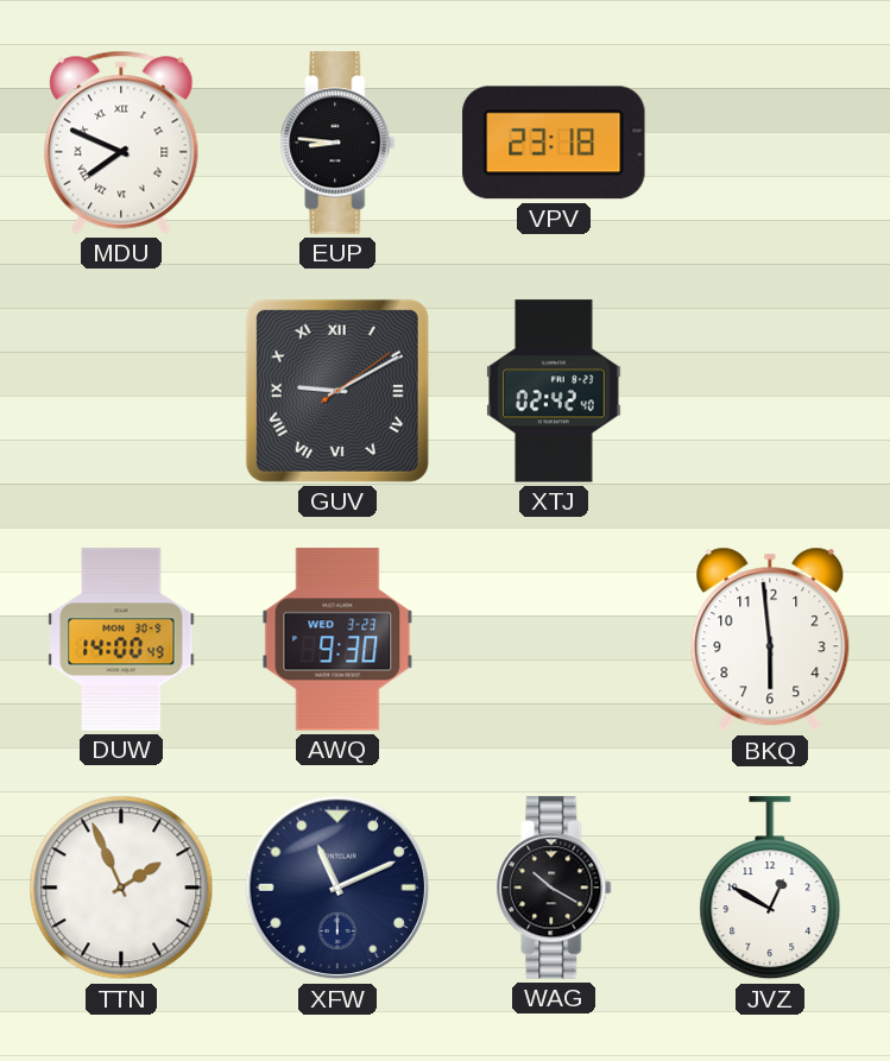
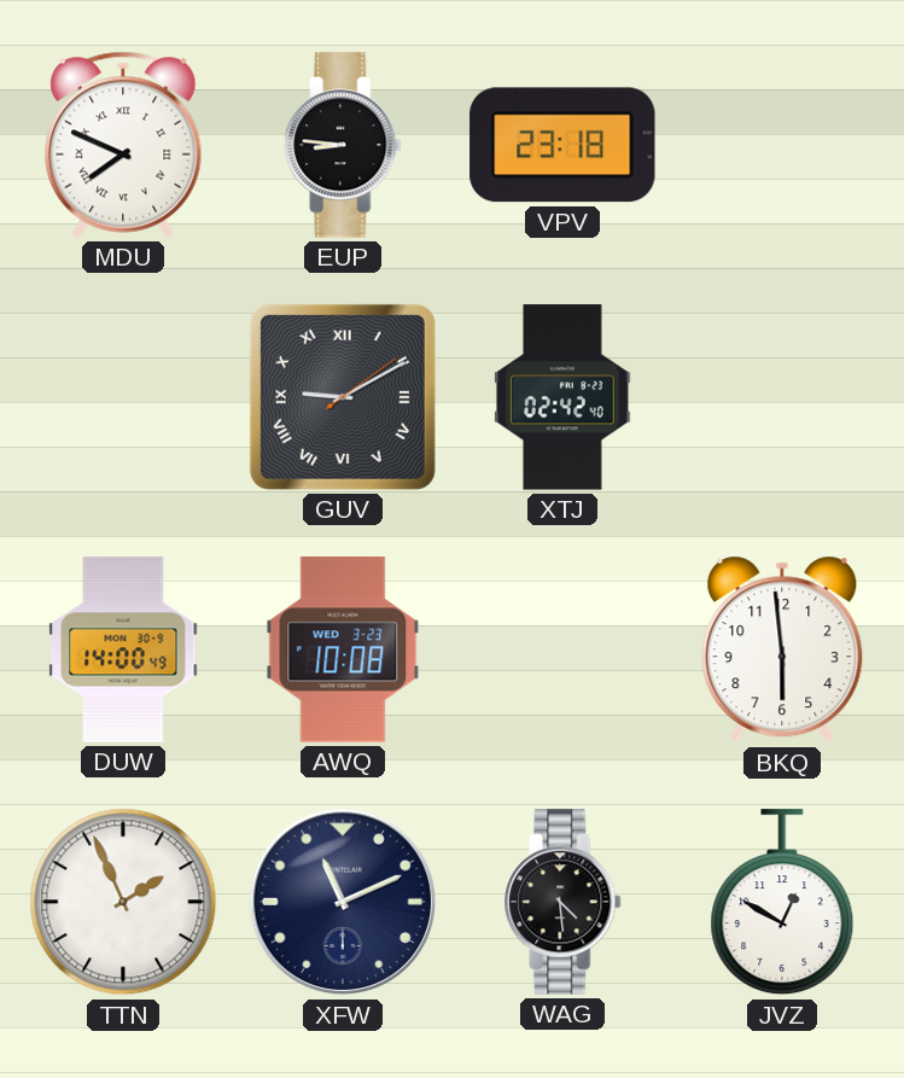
AWQ: 9:30 -> 10:08
WAG: 10:20 -> 4:29
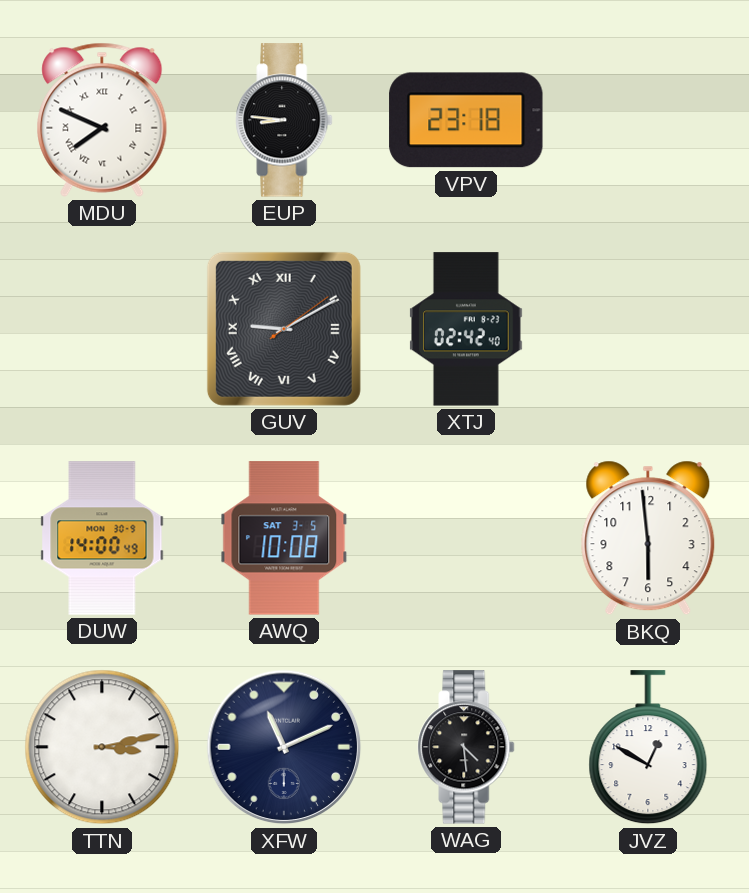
AWQ date: WED 3-23 -> SAT 3-5
TTN: 1:56 -> 3:13
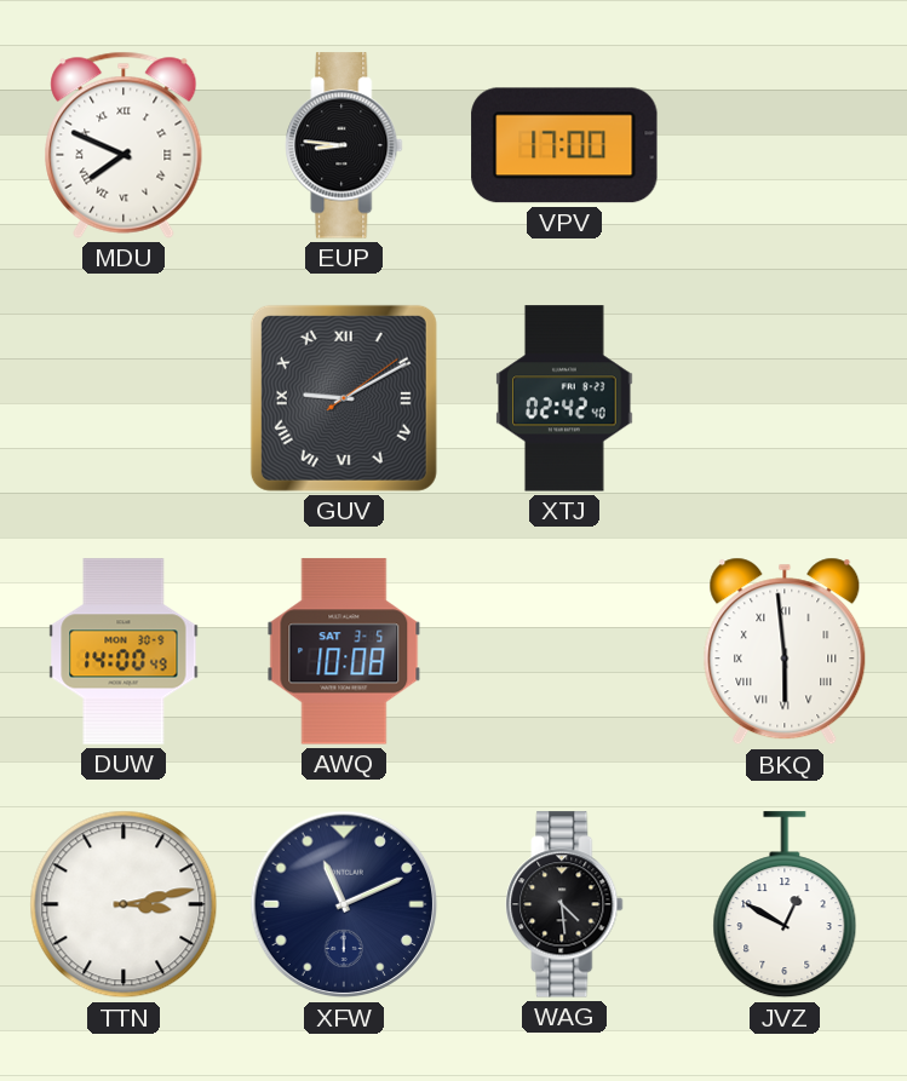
VPV: 23:18 -> 17:00
BKQ numerals: Arabic -> Roman
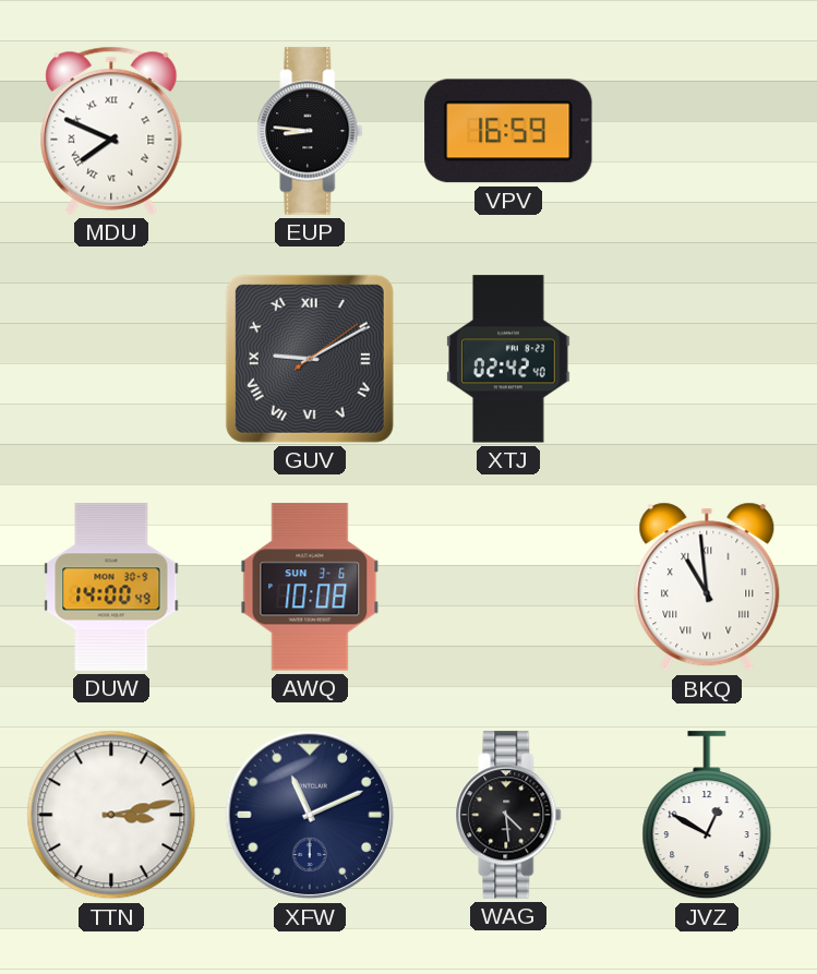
VPV: 17:00 -> 16:59
AWQ date: SAT 3-5 -> SUN 3-6
BKQ: 5:59 -> 10:59
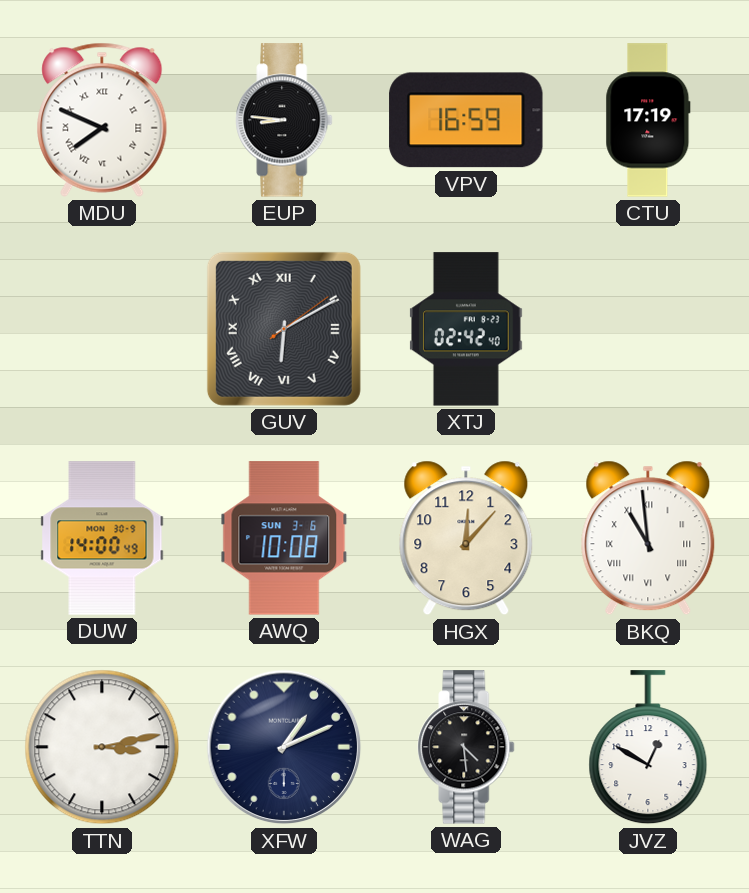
CTU: none -> 17:19
GUV: 9:10 -> 6:10
HGX: none -> 12:07
XFW: 11:11 -> 1:11
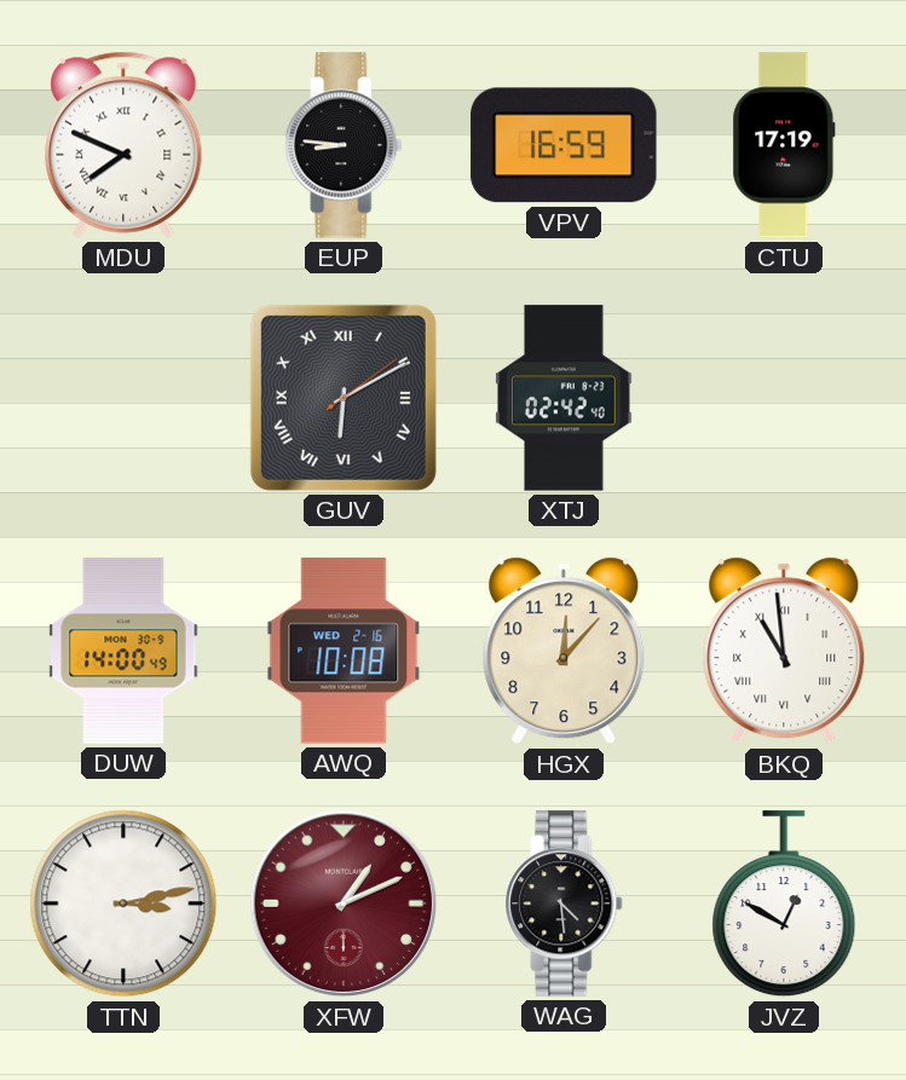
AWQ date: SUN 3-6 -> WED 2-16
XFW dial: navy -> burgundy
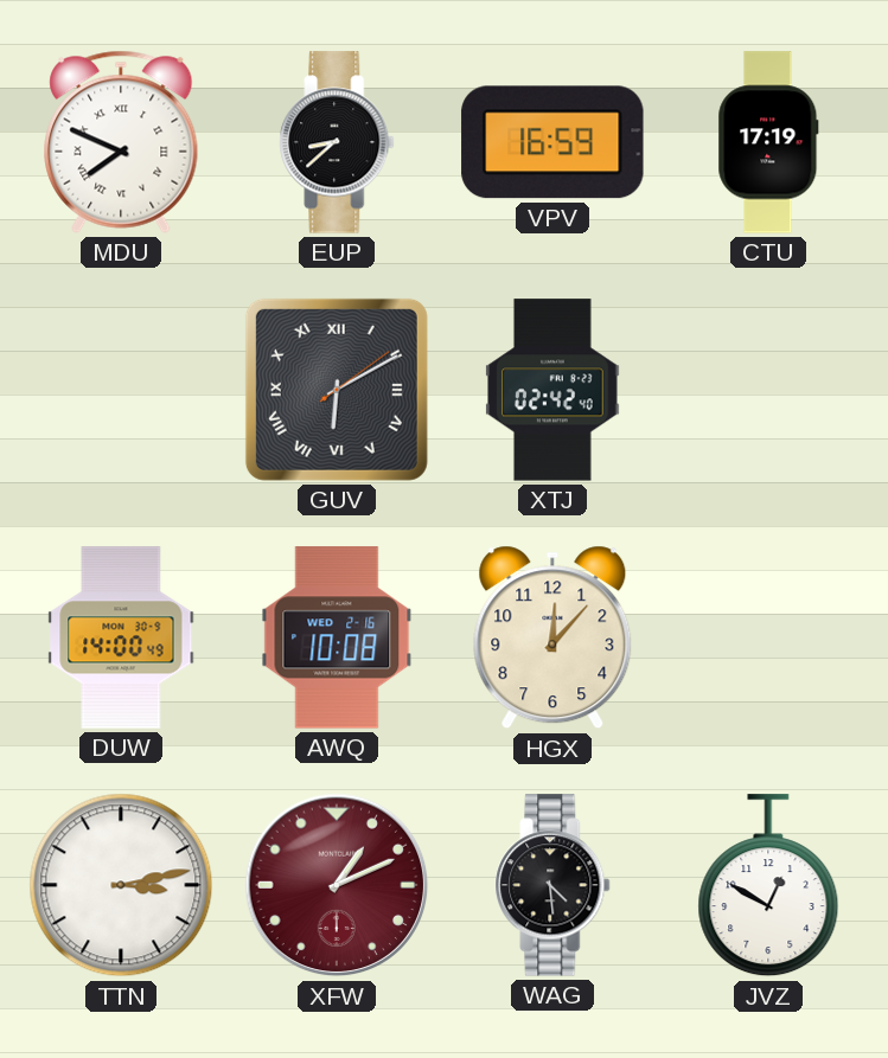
EUP: 8:46 -> 8:38
BKQ: 10:59 -> none
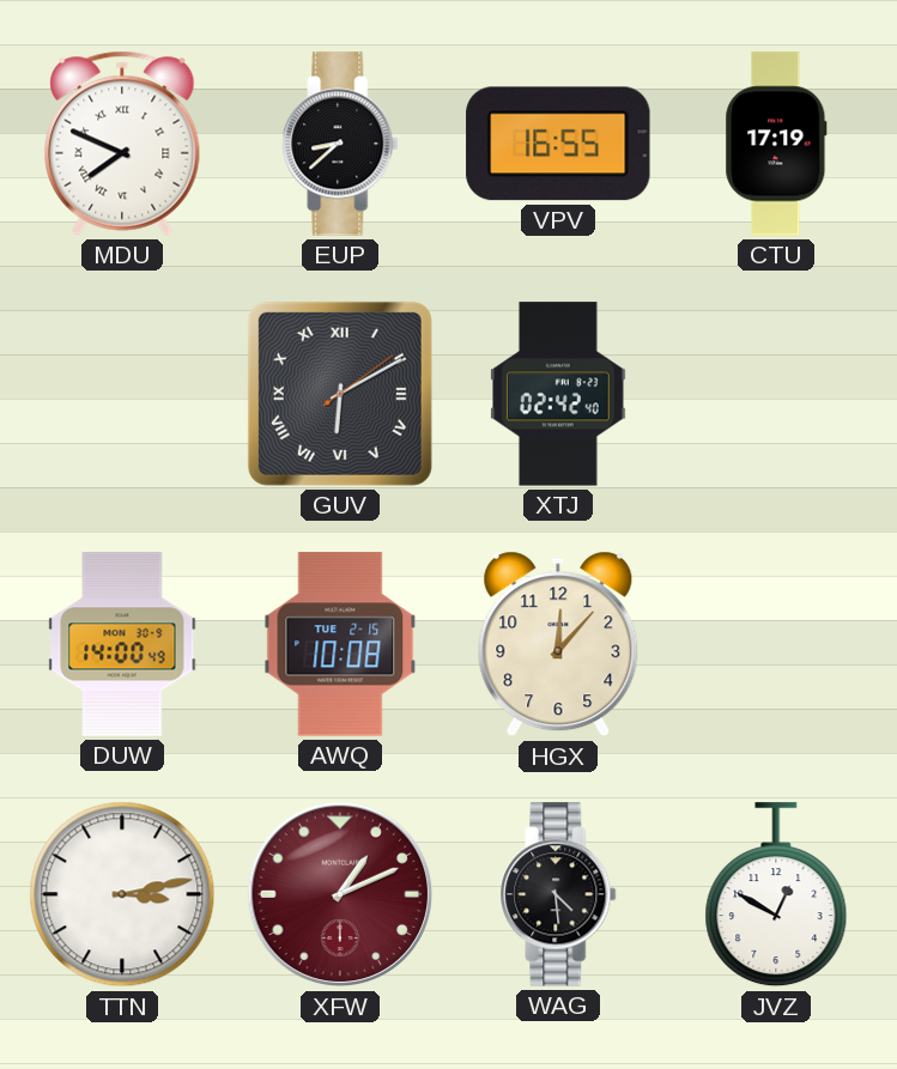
VPV: 16:59 -> 16:55
AWQ date: WED 2-16 -> TUE 2-15
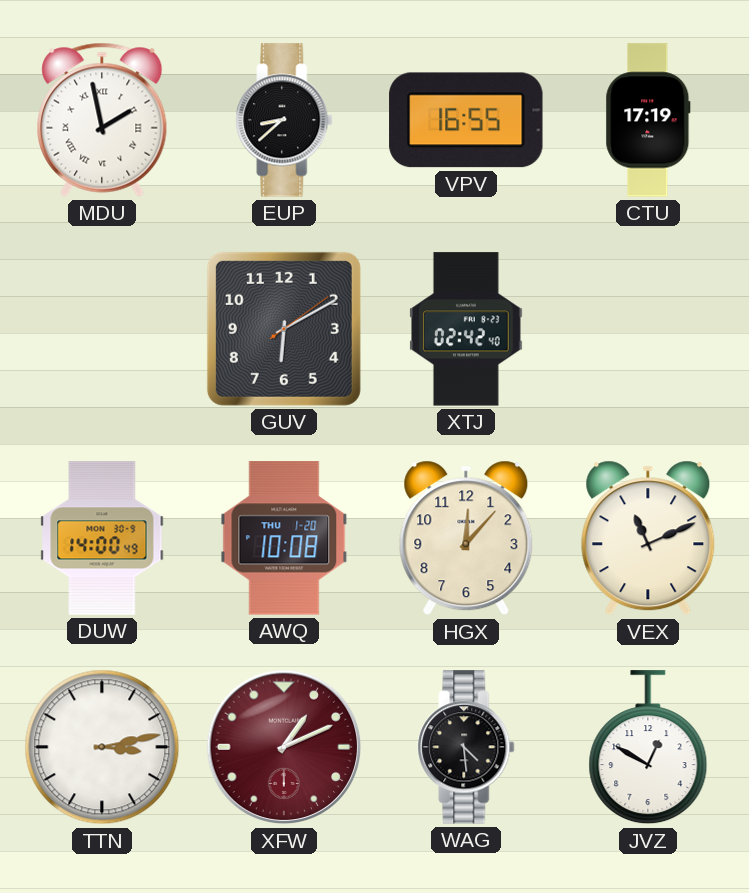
MDU: 7:49 -> 1:58
GUV numerals: Roman -> Arabic
AWQ date: TUE 2-15 -> THU 1-20
VEX: none -> 11:11
